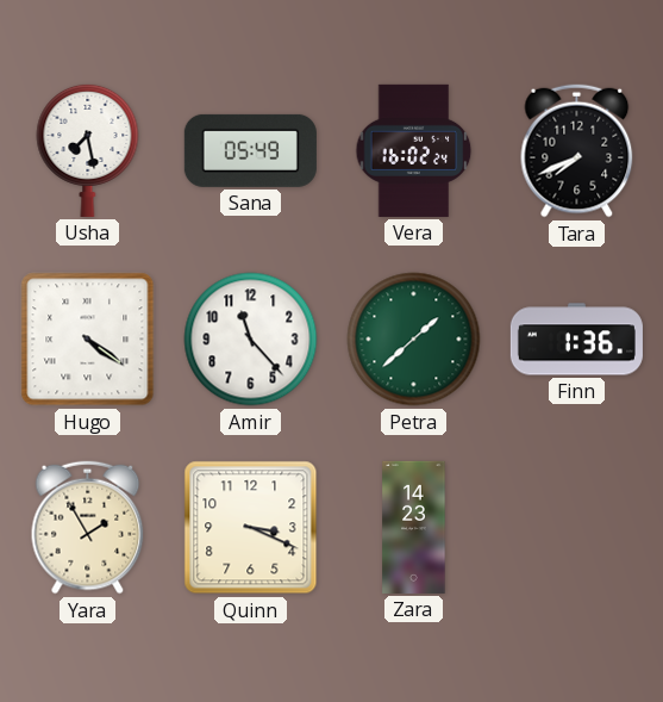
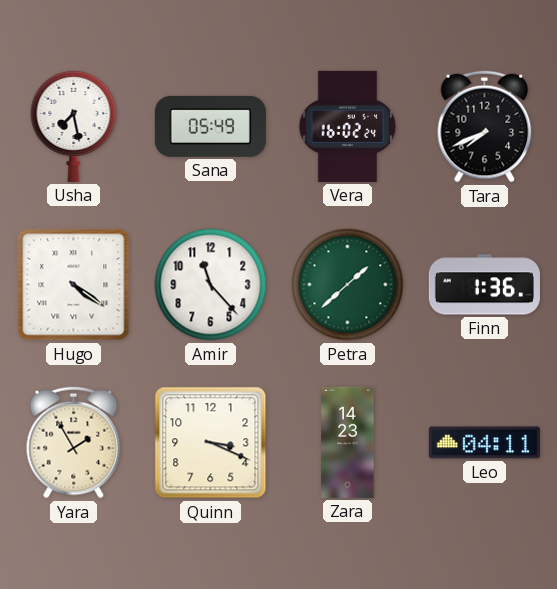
Leo: none -> 04:11
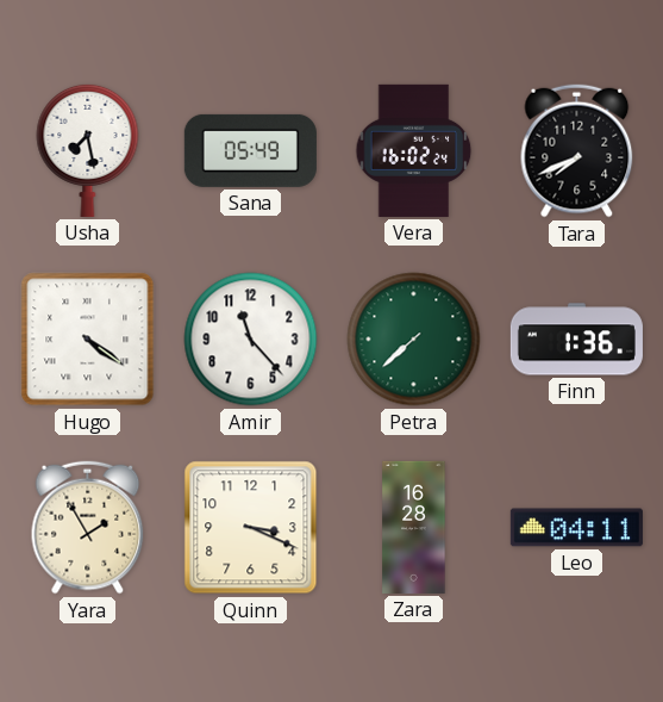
Petra: 1:38 -> 7:38
Zara: 14:23 -> 16:28
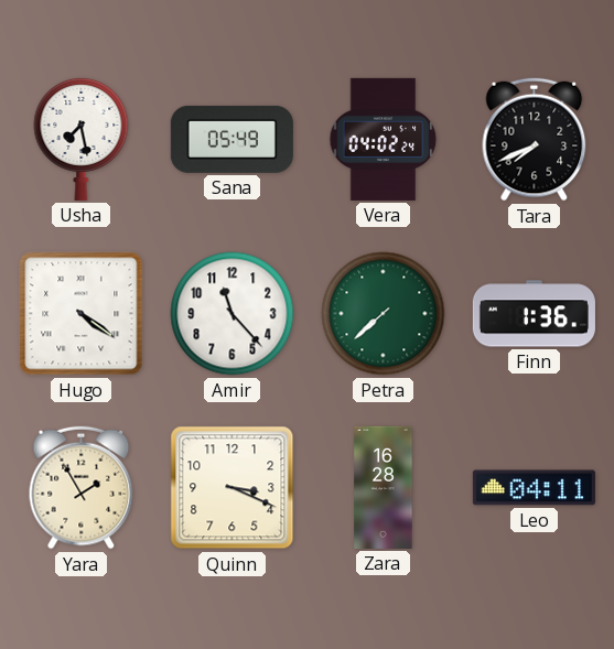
Vera: 16:02 -> 04:02
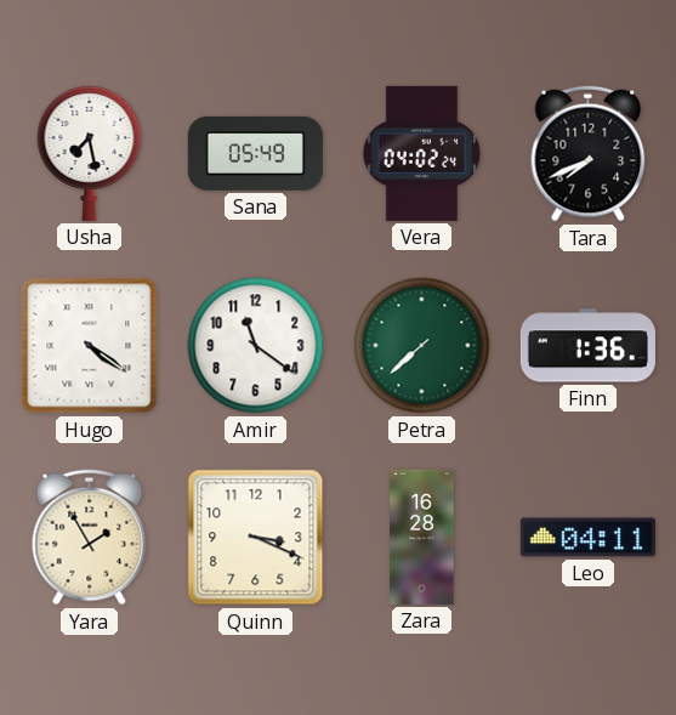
Amir: 11:23 -> 11:21
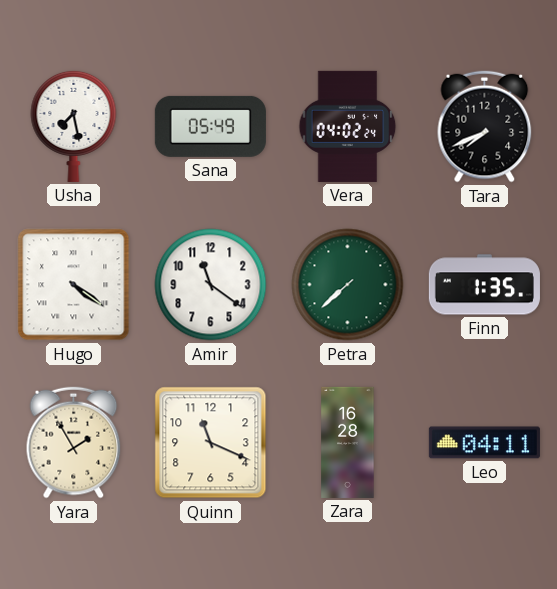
Finn: 1:36 -> 1:35
Quinn: 3:19 -> 11:19
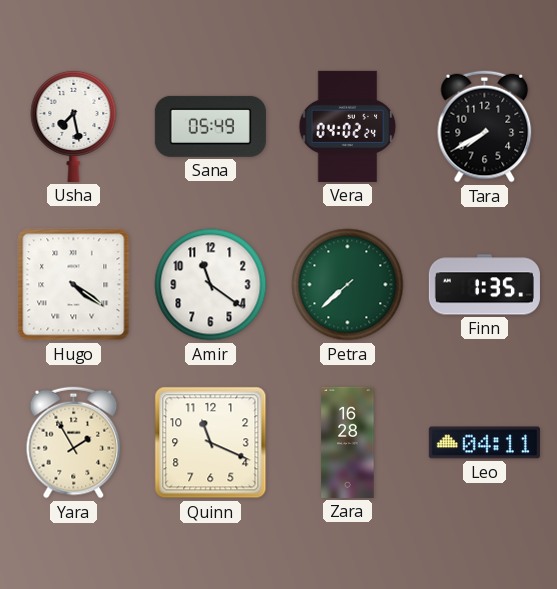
Tara: 7:41 -> 7:40
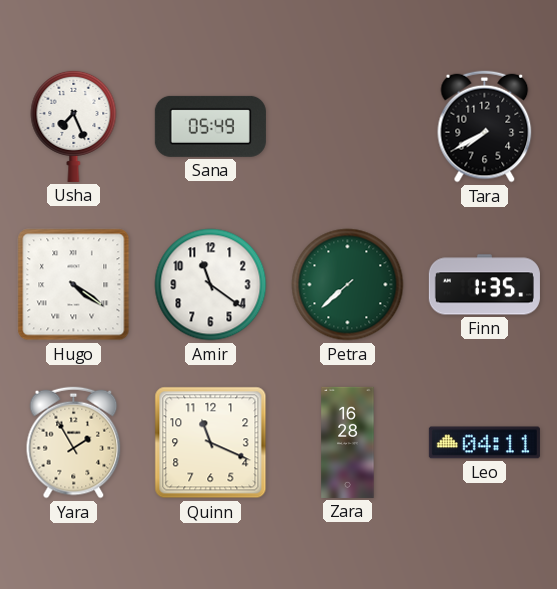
Usha: 7:28 -> 7:26
Vera: 04:02 -> none
